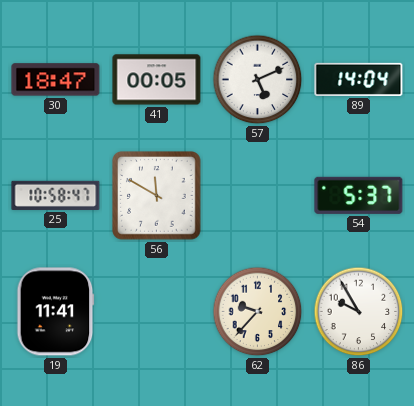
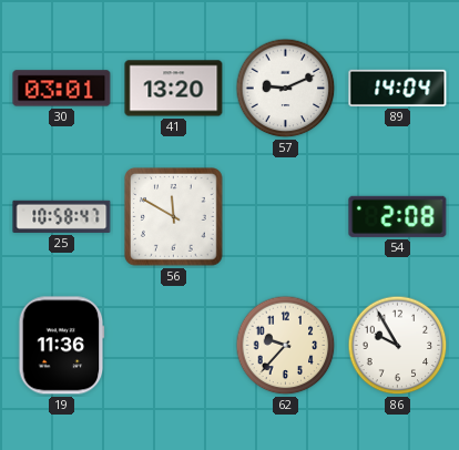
30: 18:47 -> 03:01
41: 00:05 -> 13:20
57: 5:11 -> 9:11
54: 5:37 -> 2:08
19: 11:41 -> 11:36
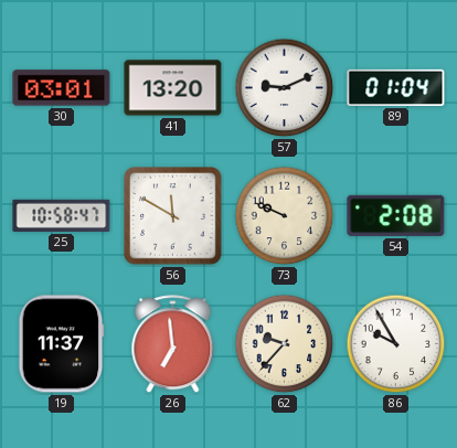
89: 14:04 -> 01:04
73: none -> 9:49
19: 11:36 -> 11:37
26: none -> 6:59
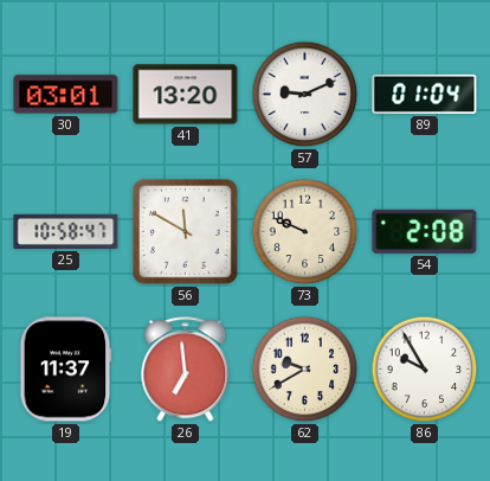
62: 9:37 -> 9:40
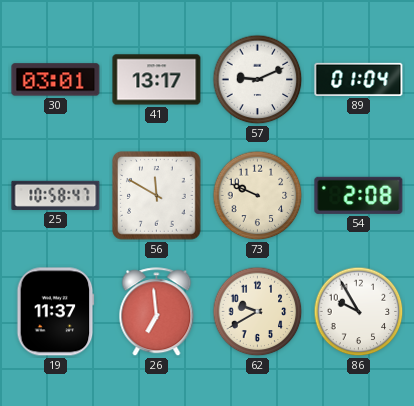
41: 13:20 -> 13:17
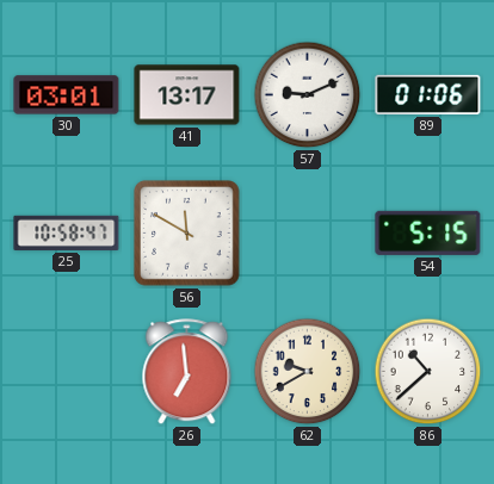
89: 01:04 -> 01:06
73: 9:49 -> none
54: 2:08 -> 5:15
19: 11:37 -> none
86: 9:55 -> 10:38
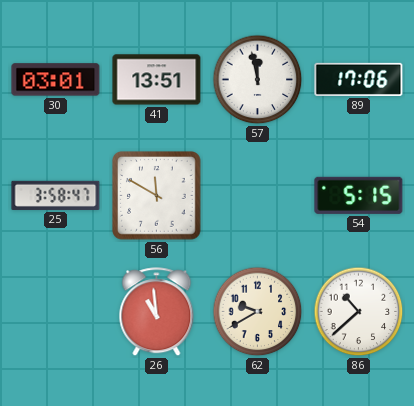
41: 13:17 -> 13:51
57: 9:11 -> 11:58
89: 01:06 -> 17:06
25: 10:58 -> 3:58
26: 6:59 -> 10:59
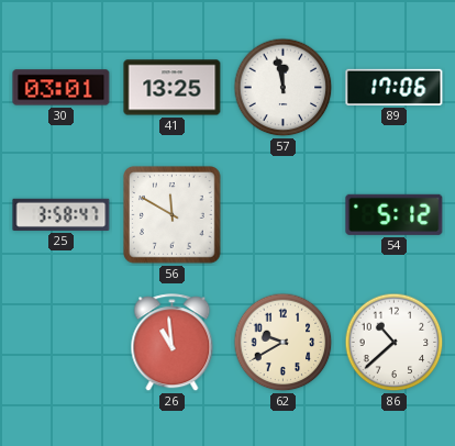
41: 13:51 -> 13:25
54: 5:15 -> 5:12
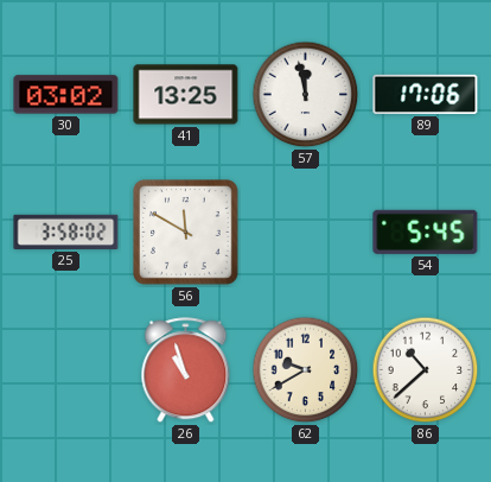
30: 03:01 -> 03:02
25: 3:58:47 -> 3:58:02
54: 5:12 -> 5:45
26: 10:59 -> 10:57
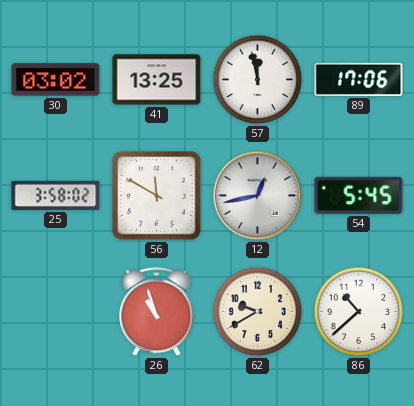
12: none -> 12:43
